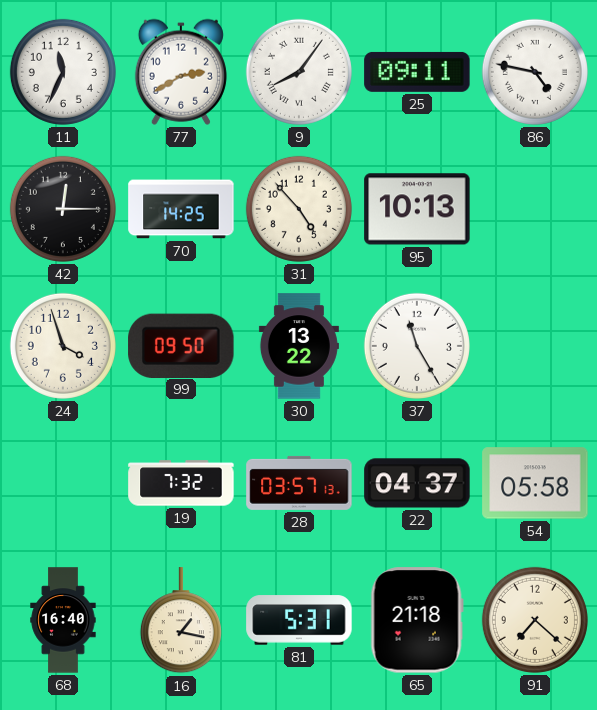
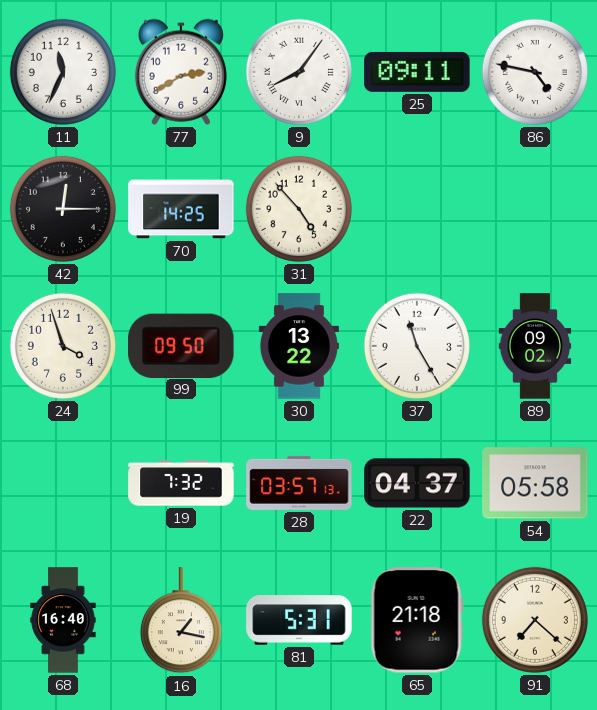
95: 10:13 -> none
89: none -> 09:02
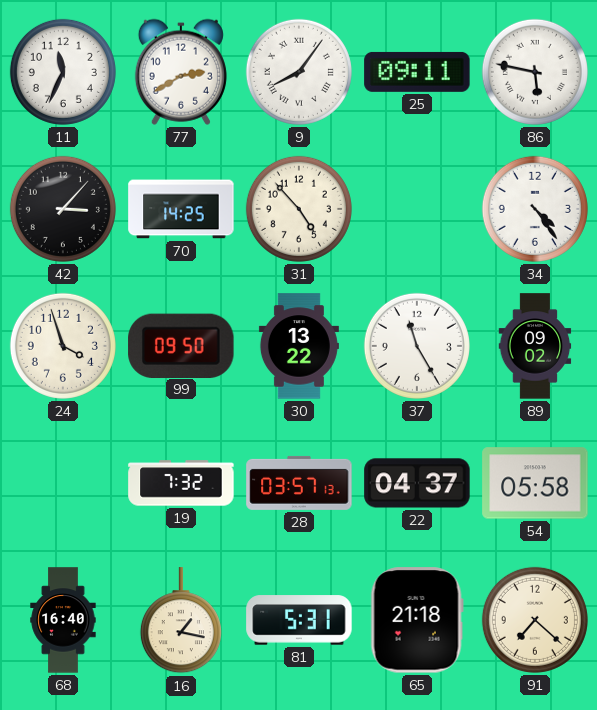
86: 4:47 -> 5:47
42: 12:15 -> 3:07
34: none -> 4:24
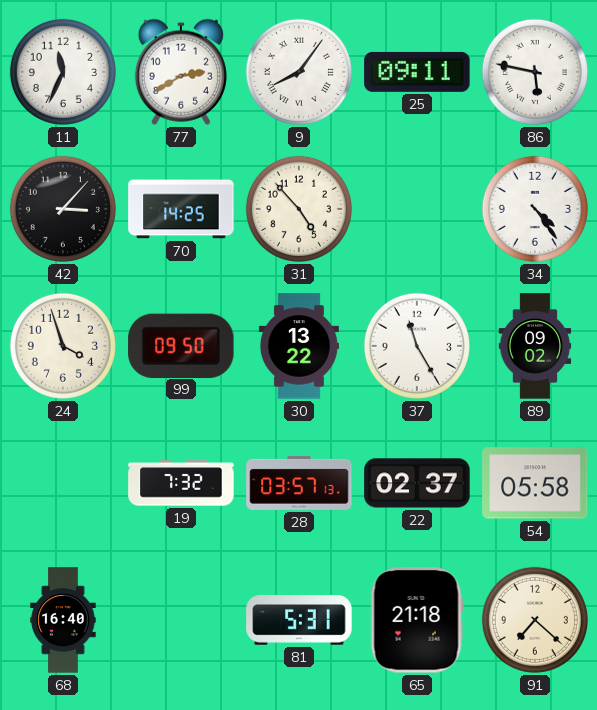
22: 04:37 -> 02:37
16: 1:17 -> none
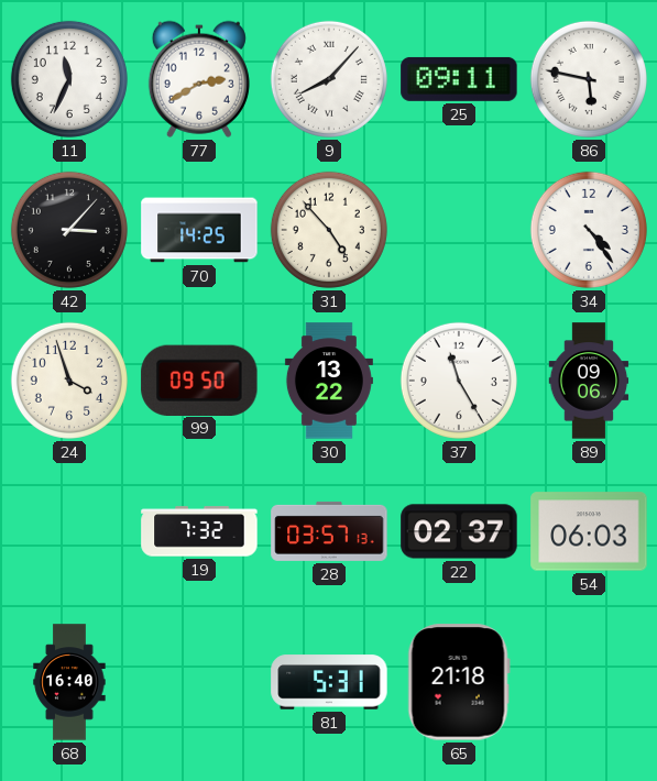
9: 8:06 -> 8:07
89: 09:02 -> 09:06
54: 05:58 -> 06:03
91: 7:22 -> none
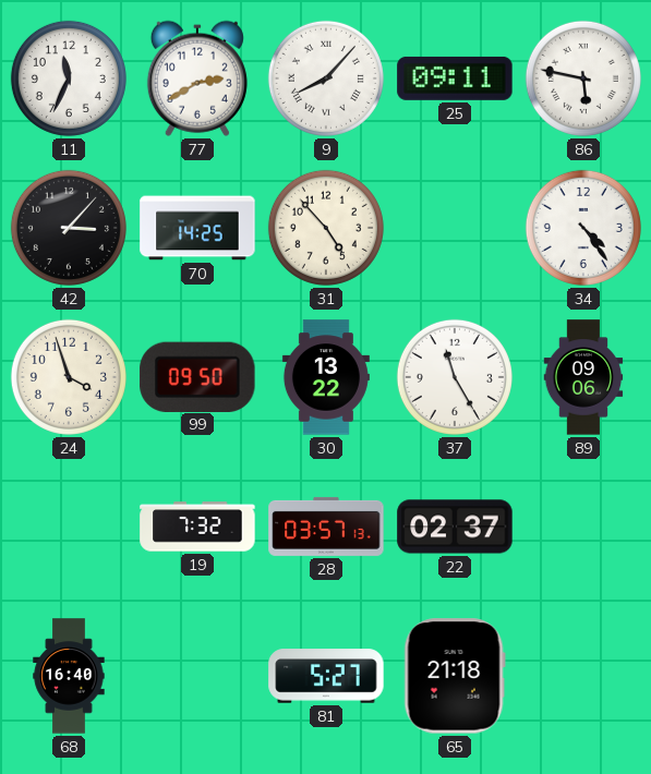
54: 06:03 -> none
81: 5:31 -> 5:27
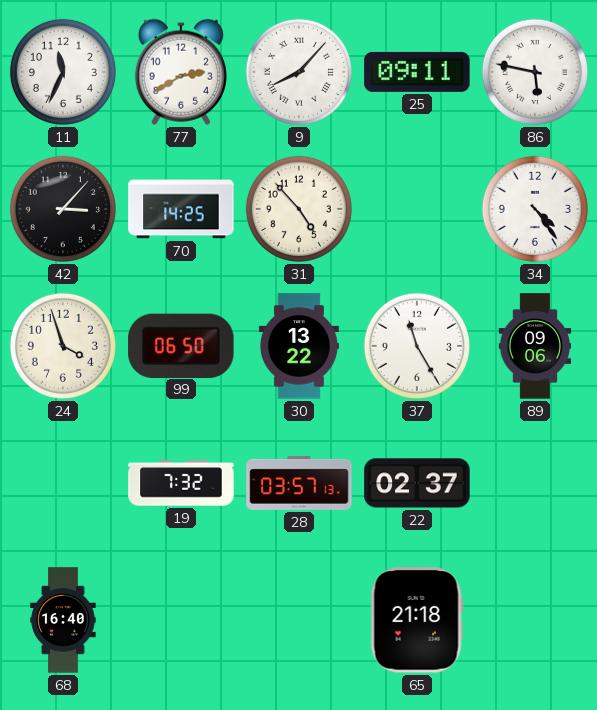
99: 09:50 -> 06:50
81: 5:27 -> none
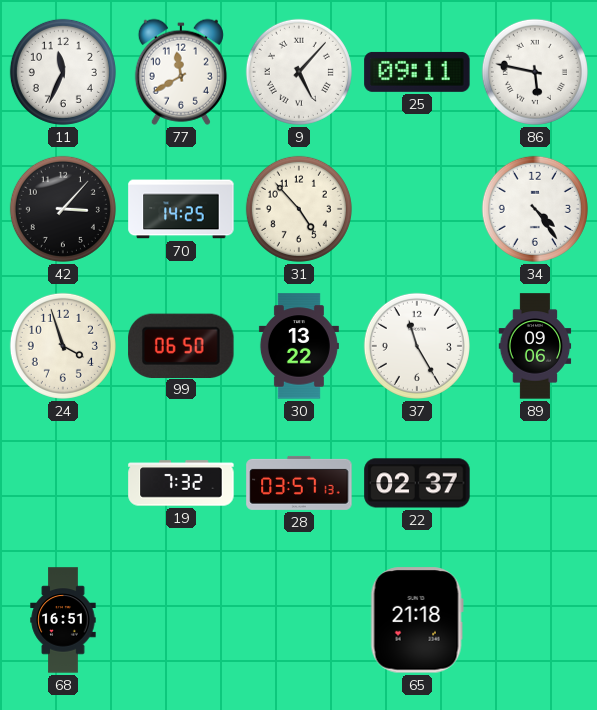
77: 2:40 -> 11:40
9: 8:07 -> 5:07
68: 16:40 -> 16:51
